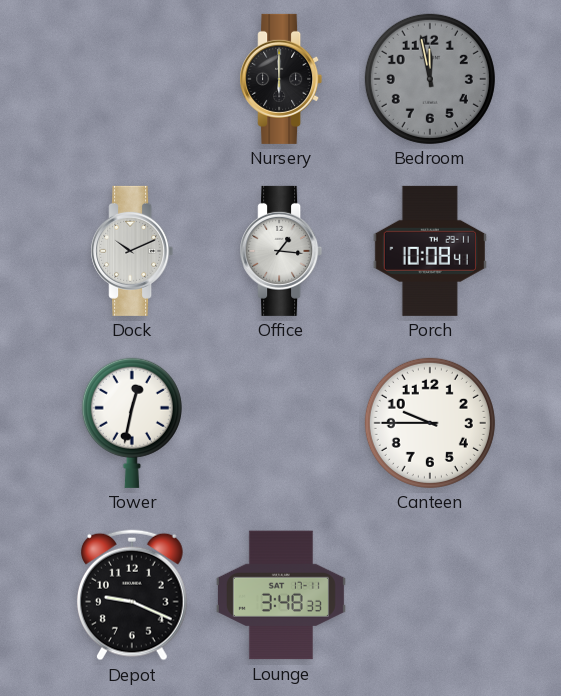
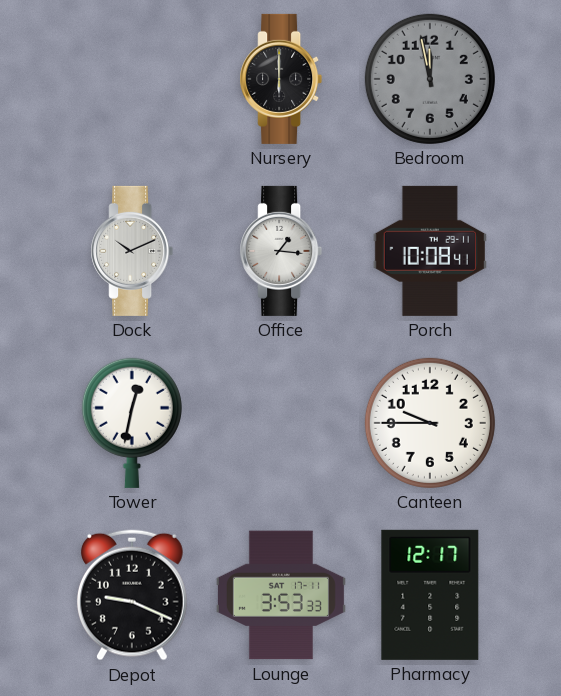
Lounge: 3:48 -> 3:53
Pharmacy: none -> 12:17
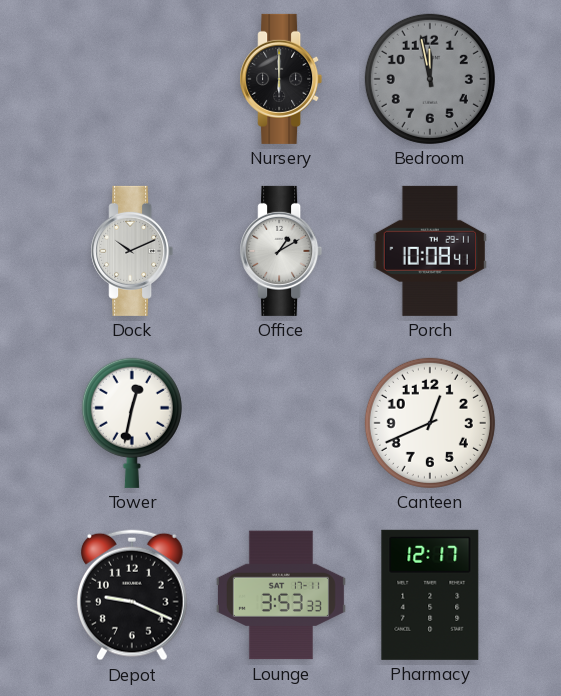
Office: 1:16 -> 1:10
Canteen: 9:45 -> 12:41
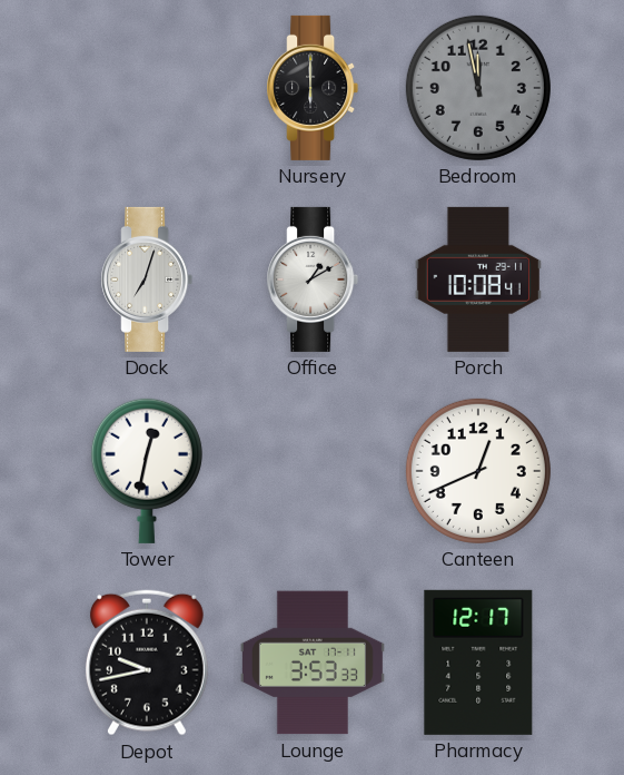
Dock: 10:11 -> 7:03
Depot: 9:19 -> 9:43
